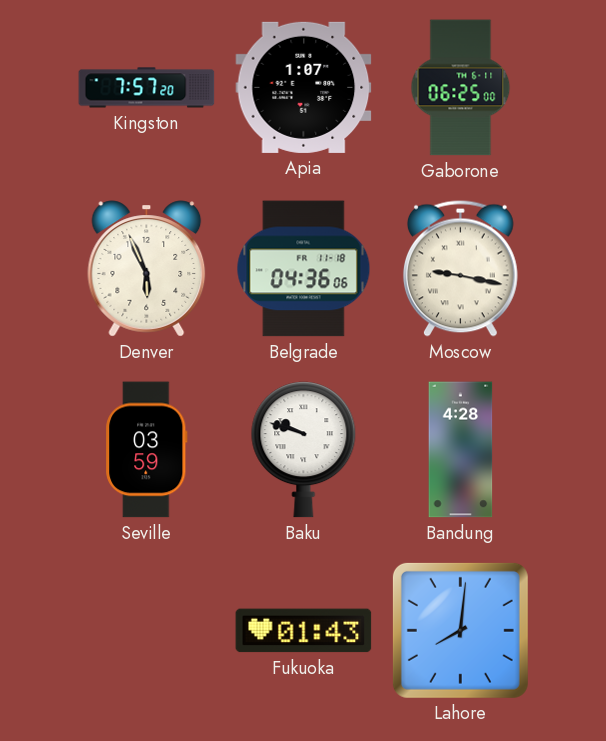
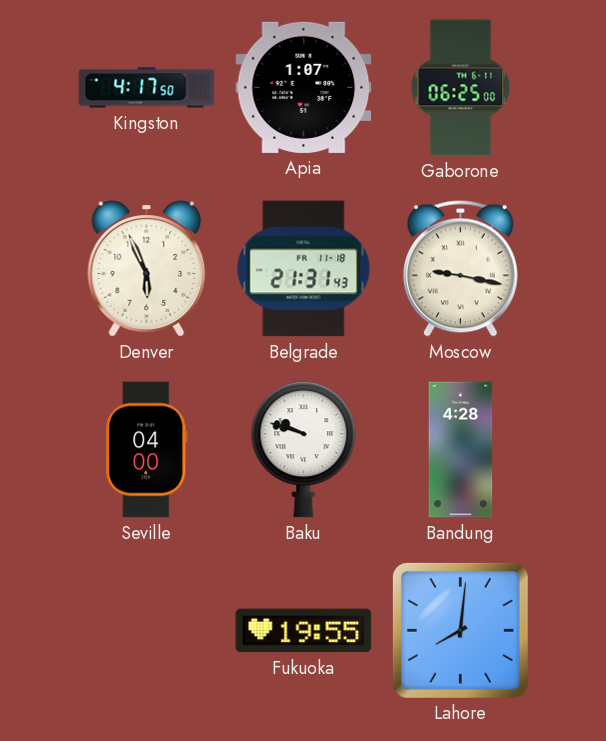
Kingston: 7:57 -> 4:17
Belgrade: 04:36 -> 21:31
Seville: 03:59 -> 04:00
Fukuoka: 01:43 -> 19:55
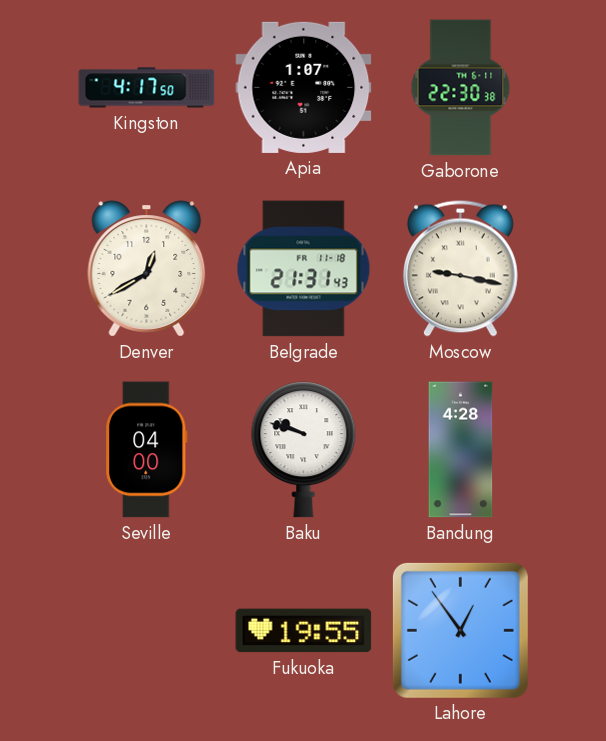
Gaborone: 06:25 -> 22:30
Denver: 5:56 -> 12:40
Lahore: 8:01 -> 12:54
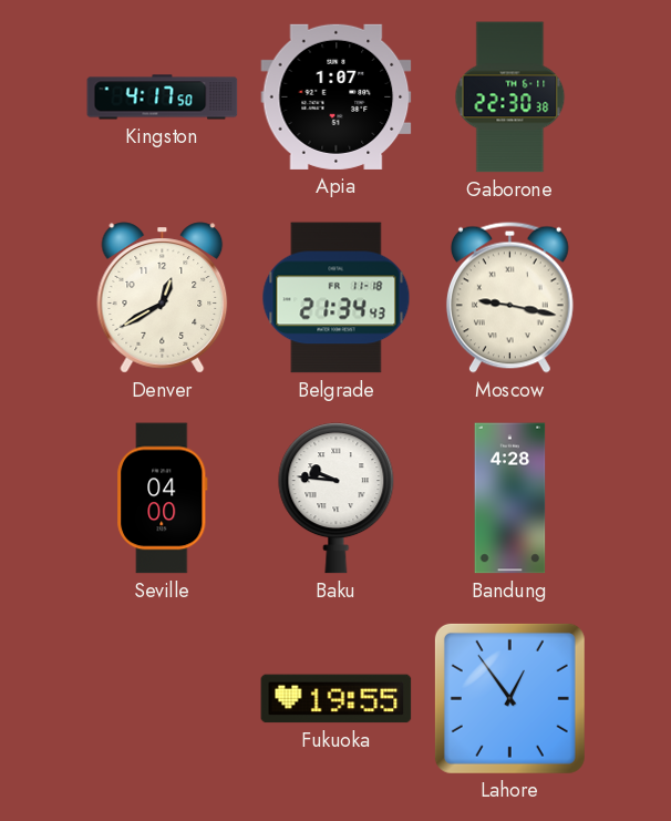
Belgrade: 21:31 -> 21:34
Baku: 9:48 -> 9:46
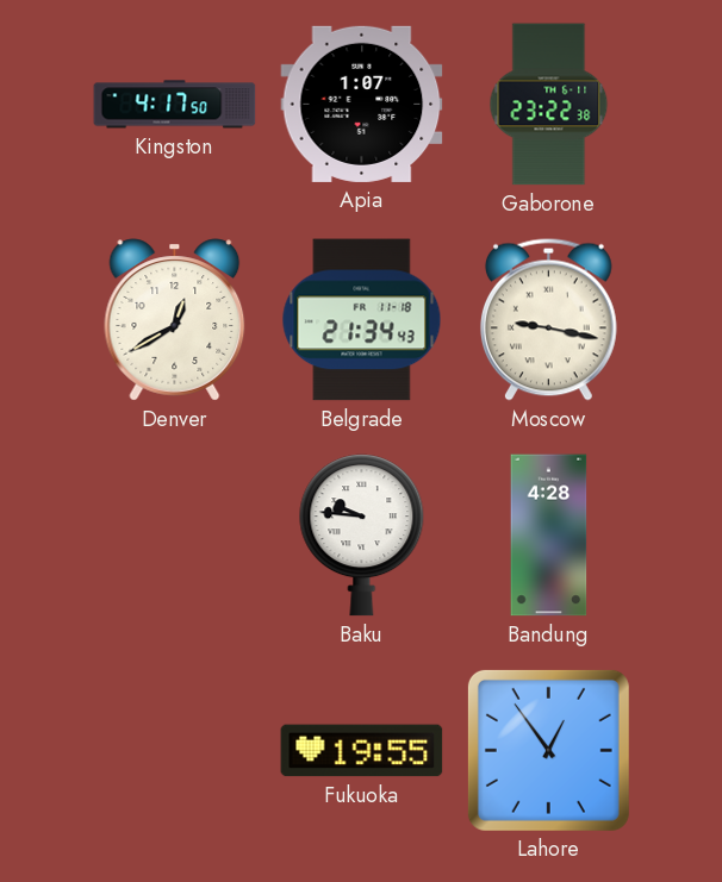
Gaborone: 22:30 -> 23:22
Seville: 04:00 -> none
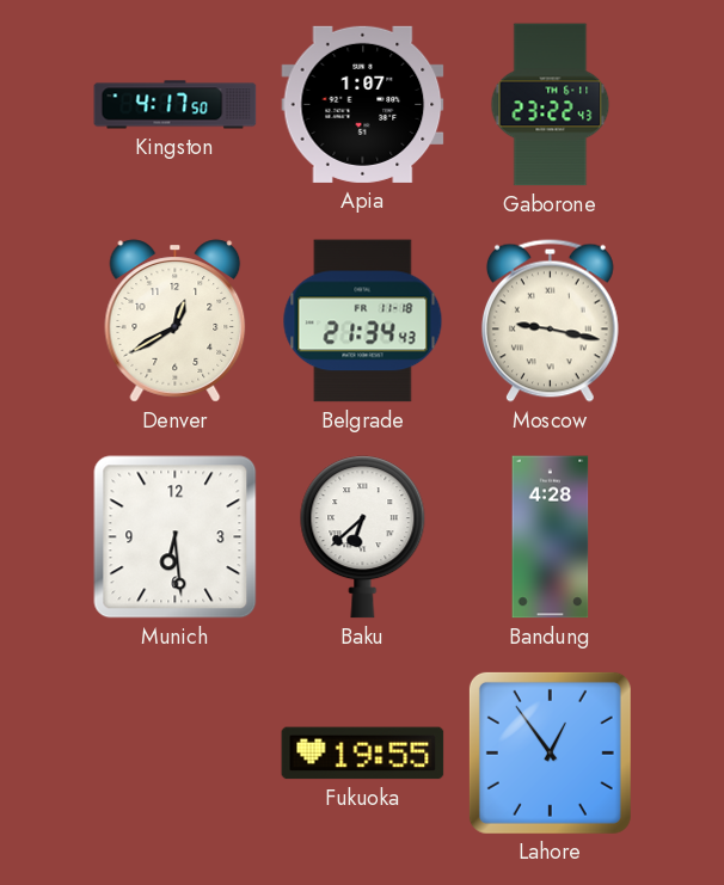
Gaborone: 23:22:38 -> 23:22:43
Munich: none -> 6:29
Baku: 9:46 -> 6:38
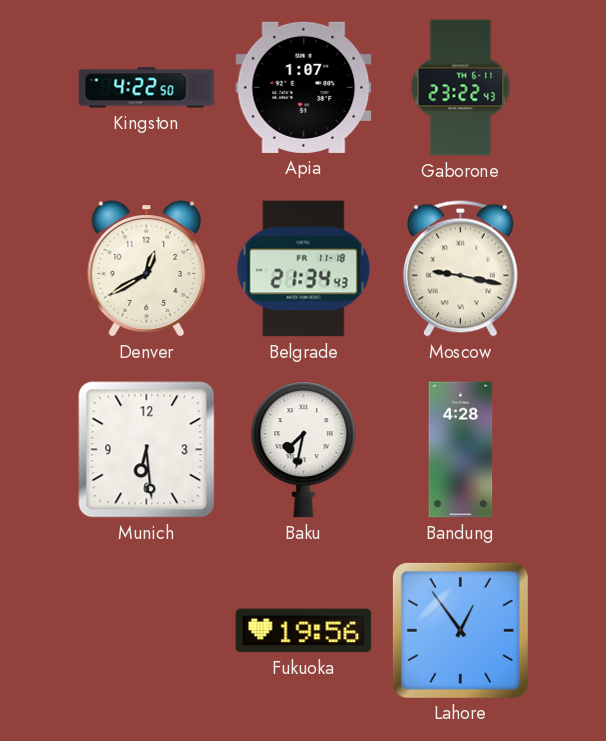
Kingston: 4:17 -> 4:22
Baku: 6:38 -> 7:32
Fukuoka: 19:55 -> 19:56
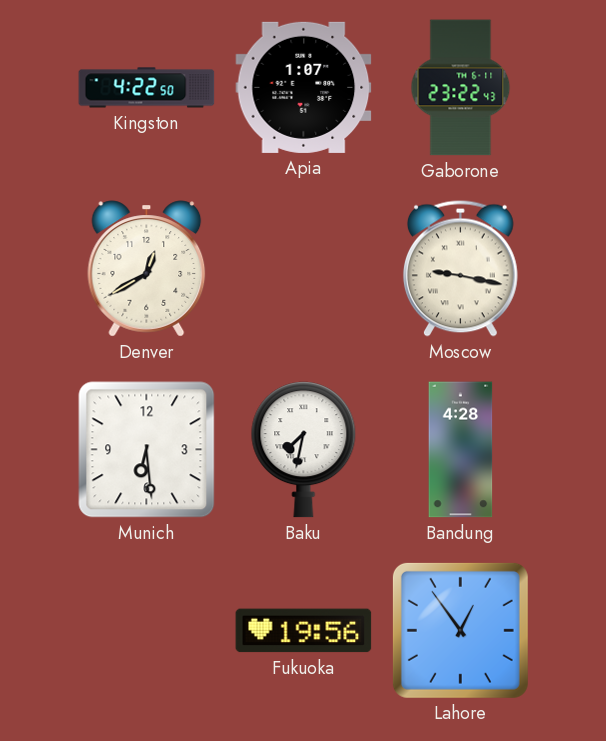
Belgrade: 21:34 -> none
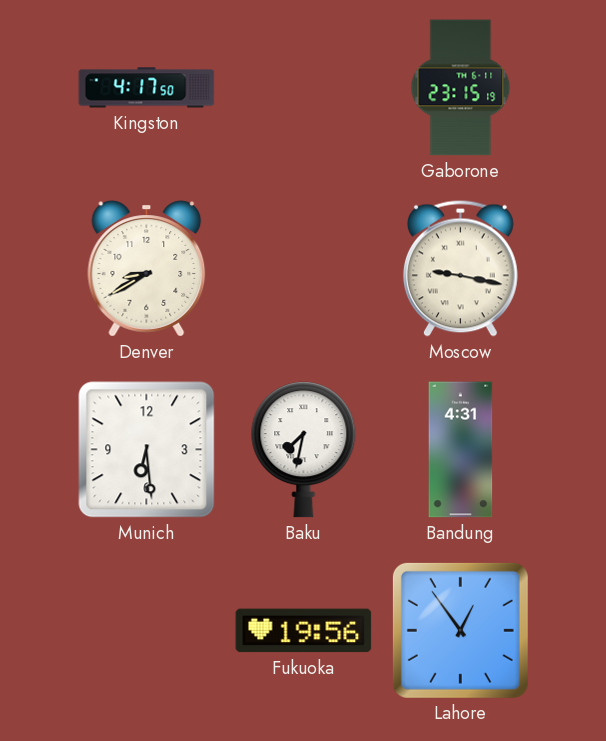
Kingston: 4:22 -> 4:17
Apia: 1:07 -> none
Gaborone: 23:22 -> 23:15
Denver: 12:40 -> 8:40
Bandung: 4:28 -> 4:31
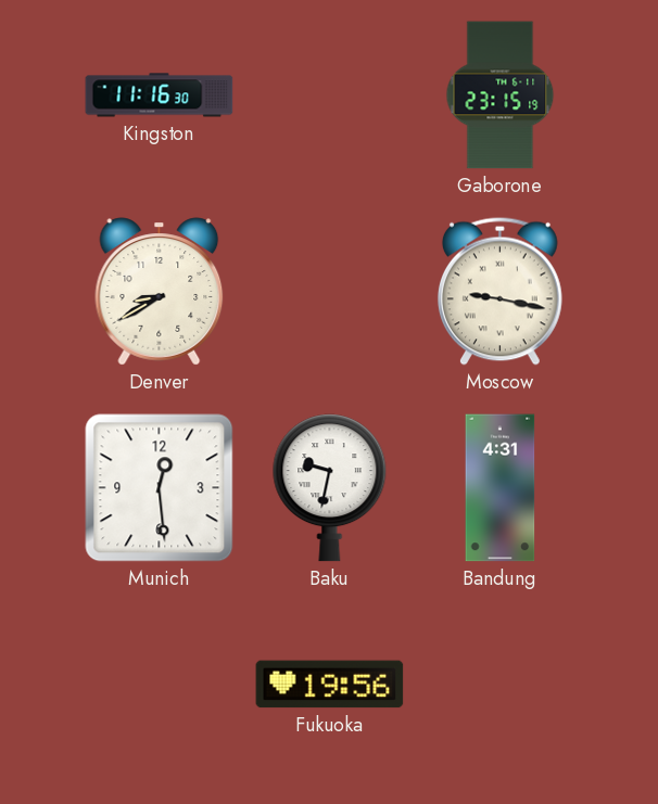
Kingston: 4:17 -> 11:16
Munich: 6:29 -> 12:29
Baku: 7:32 -> 9:32
Lahore: 12:54 -> none
